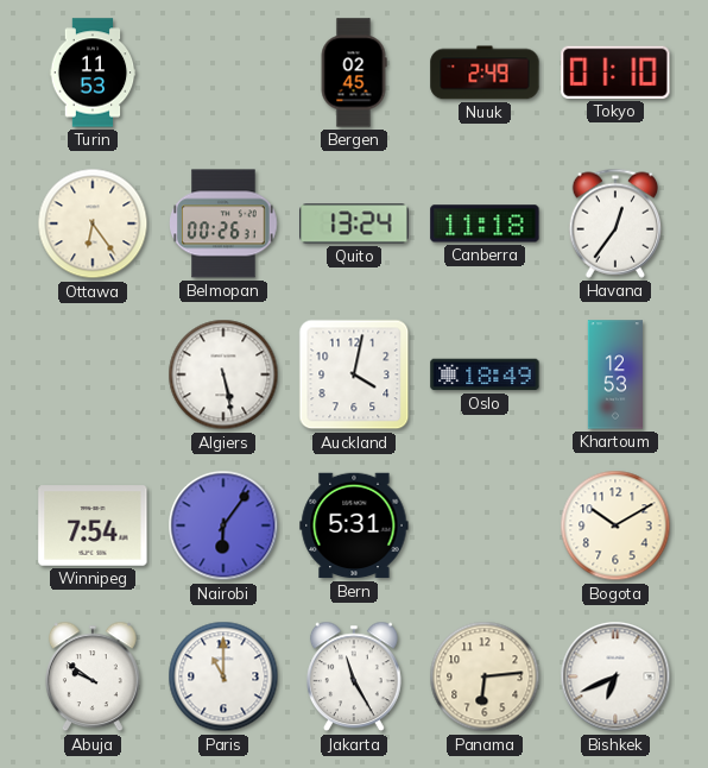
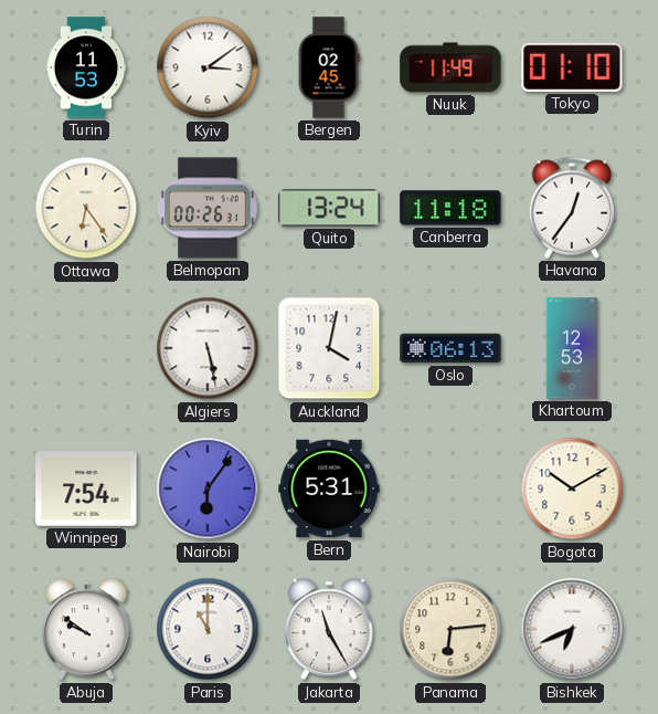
Kyiv: none -> 3:09
Nuuk: 2:49 -> 11:49
Oslo: 18:49 -> 06:13
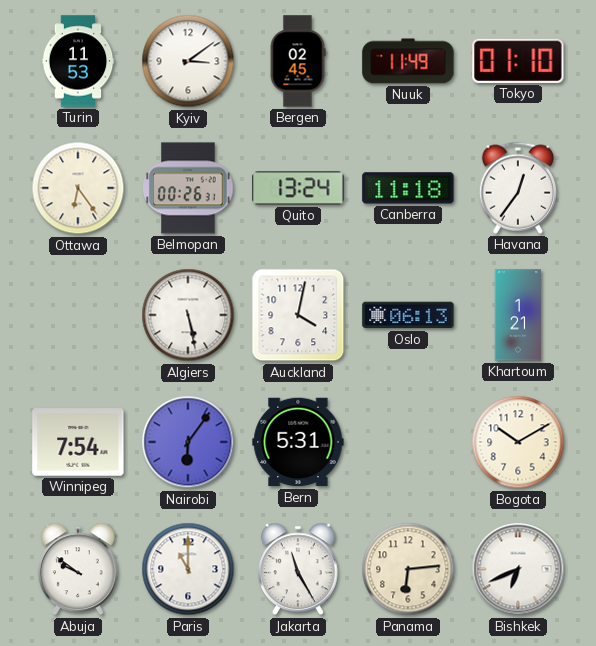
Khartoum: 12:53 -> 1:21
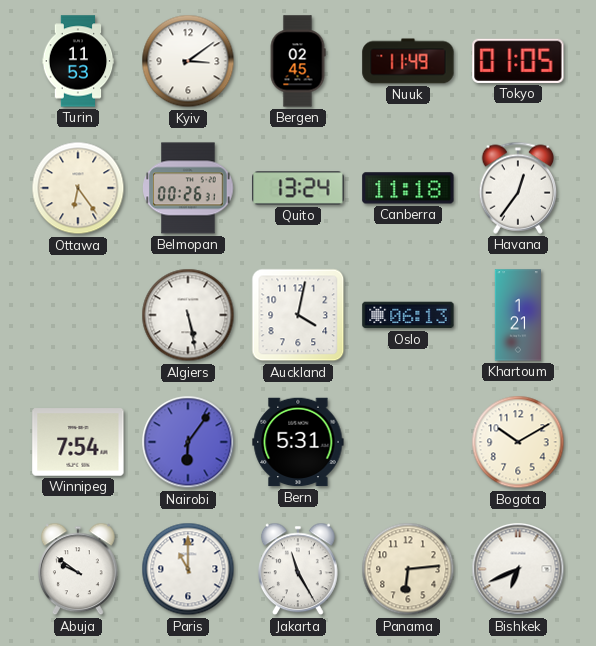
Tokyo: 01:10 -> 01:05
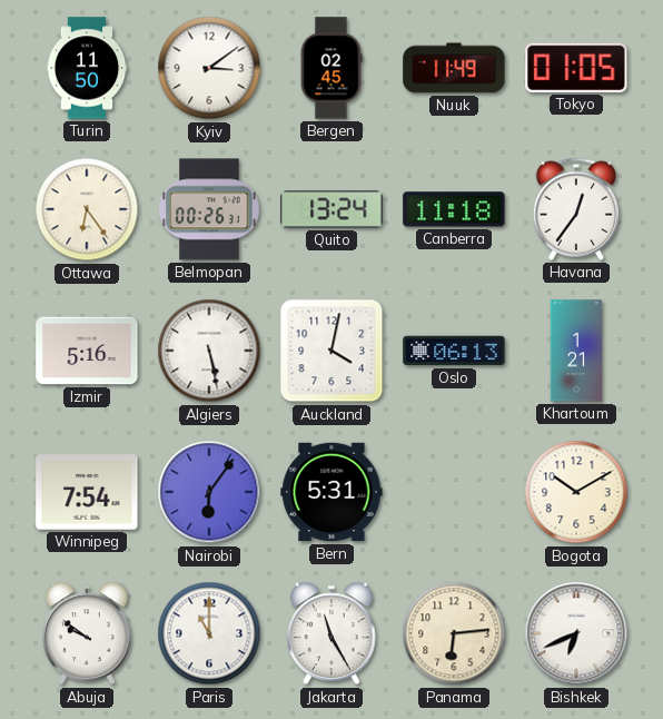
Turin: 11:53 -> 11:50
Izmir: none -> 5:16
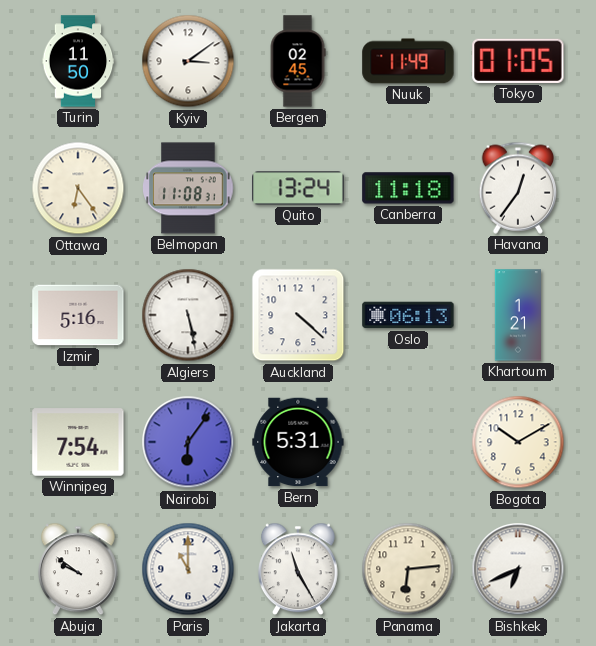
Belmopan: 00:26 -> 11:08
Auckland: 4:02 -> 4:22
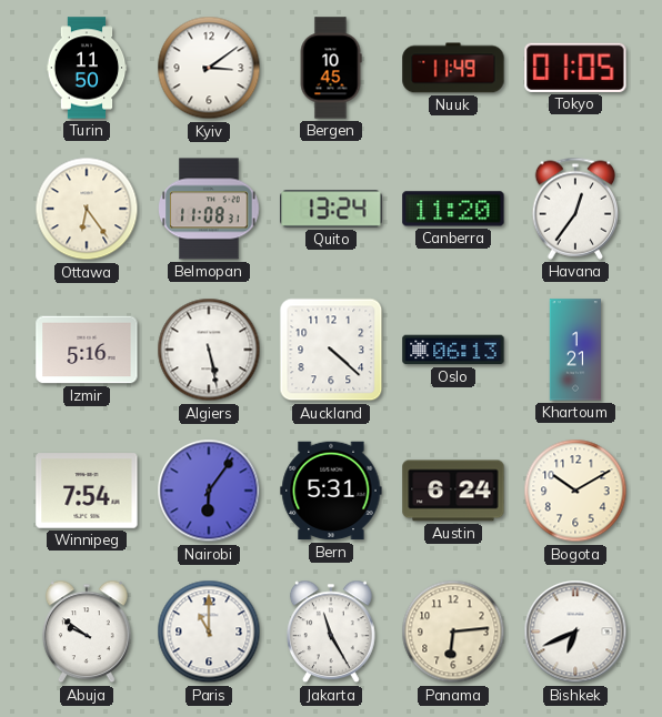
Bergen: 02:45 -> 10:45
Canberra: 11:18 -> 11:20
Austin: none -> 6:24
